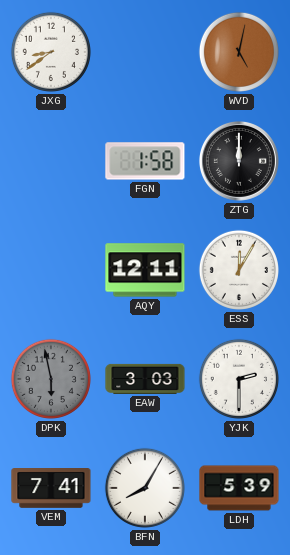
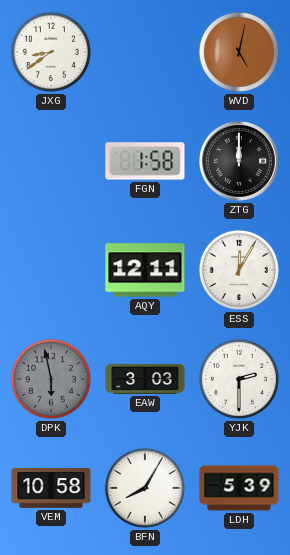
VEM: 7:41 -> 10:58
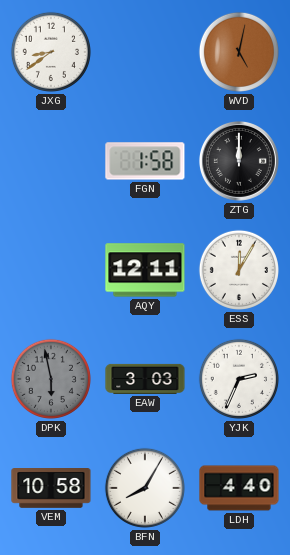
YJK: 2:30 -> 2:34
LDH: 5:39 -> 4:40
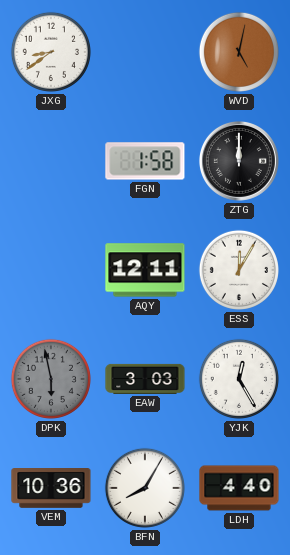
YJK: 2:34 -> 12:25
VEM: 10:58 -> 10:36
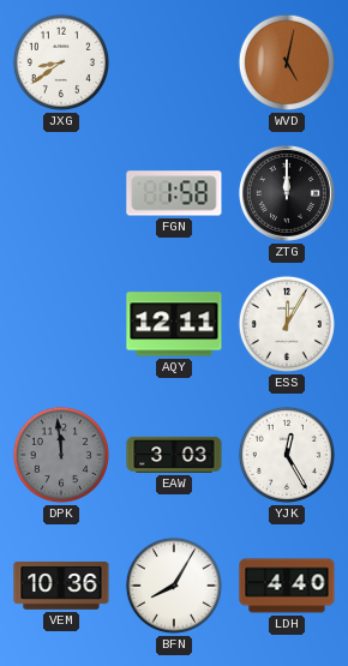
DPK: 5:58 -> 11:59
